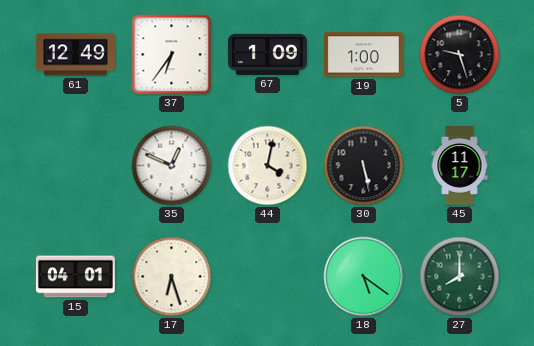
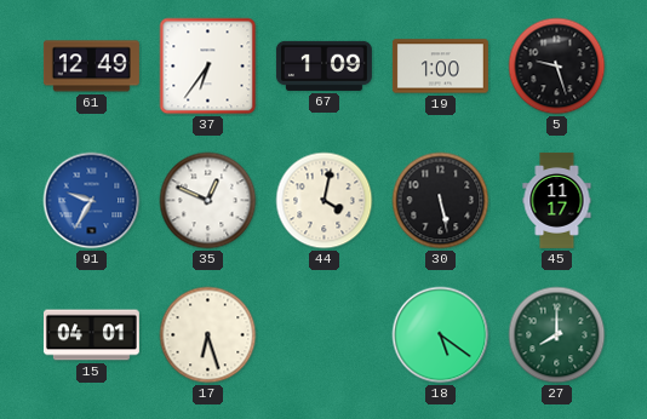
91: none -> 9:35
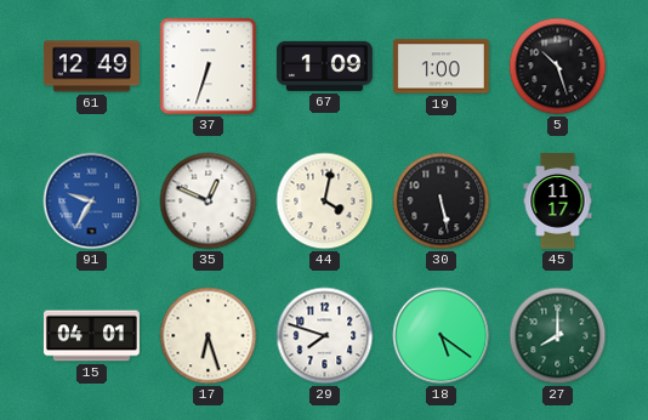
37: 6:36 -> 6:33
5: 9:27 -> 10:27
29: none -> 7:48
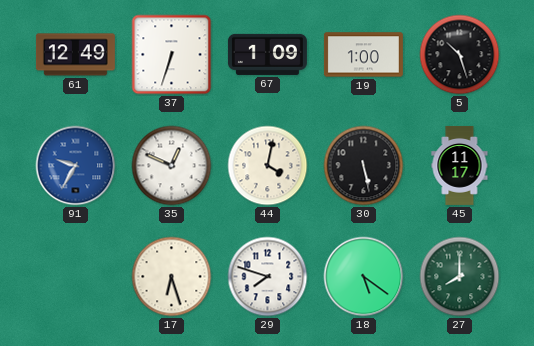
15: 04:01 -> none
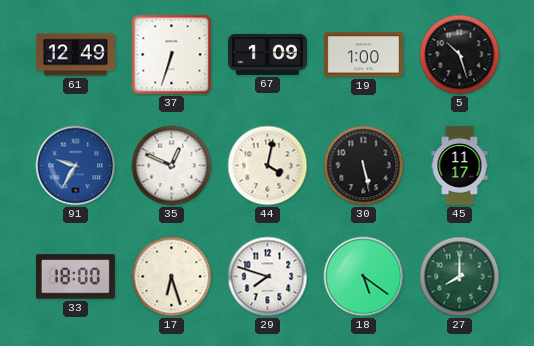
33: none -> 18:00
